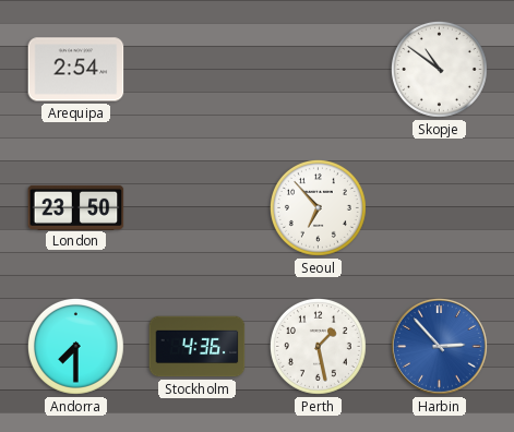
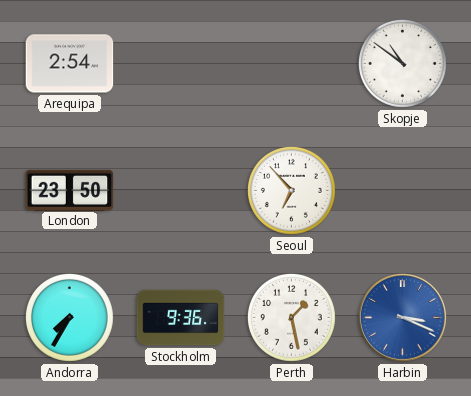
Andorra: 7:30 -> 7:35
Stockholm: 4:36 -> 9:36
Harbin: 2:53 -> 3:19
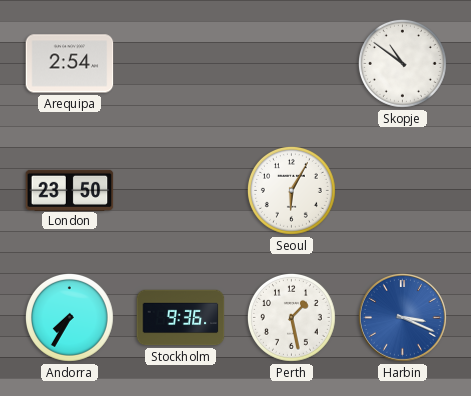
Seoul: 6:53 -> 6:05
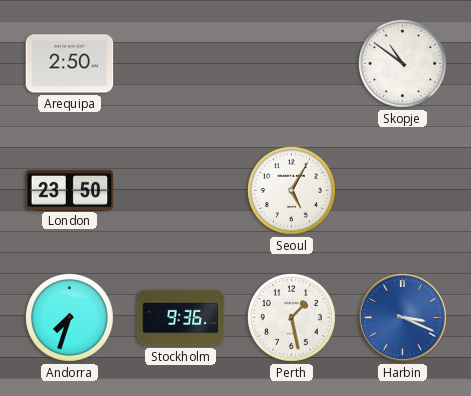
Arequipa: 2:54 -> 2:50
Seoul: 6:05 -> 5:05
Andorra: 7:35 -> 7:33
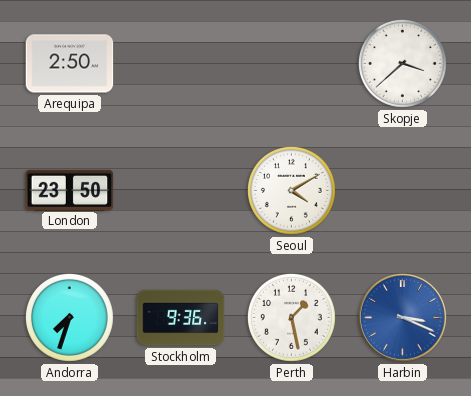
Skopje: 10:51 -> 3:38
Seoul: 5:05 -> 4:10
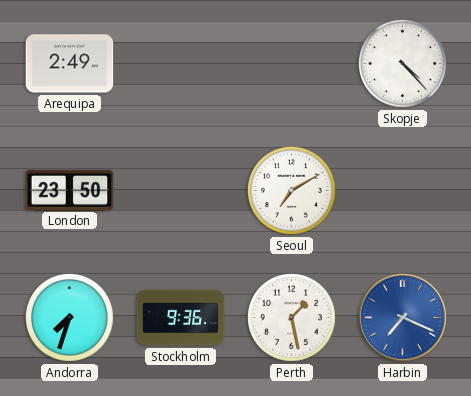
Arequipa: 2:50 -> 2:49
Skopje: 3:38 -> 4:23
Seoul: 4:10 -> 7:10
Harbin: 3:19 -> 7:19
